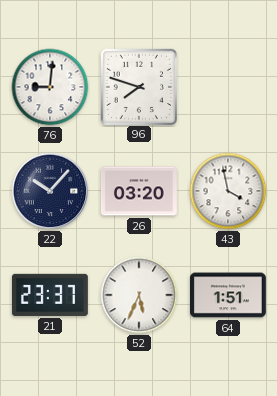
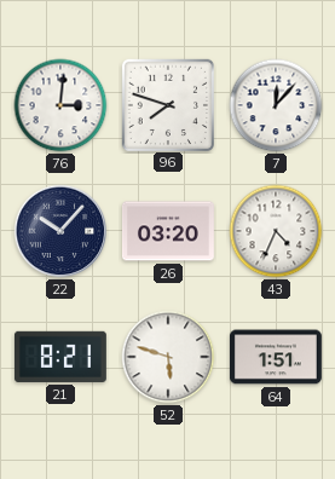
76: 9:01 -> 3:01
7: none -> 12:07
43: 3:58 -> 4:34
21: 23:37 -> 8:21
52: 5:34 -> 5:48
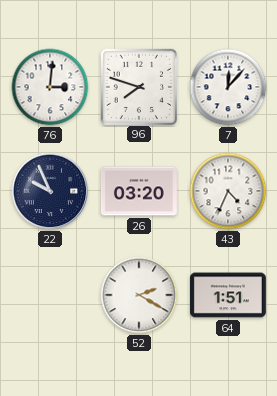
22: 10:07 -> 9:56
21: 8:21 -> none
52: 5:48 -> 2:20
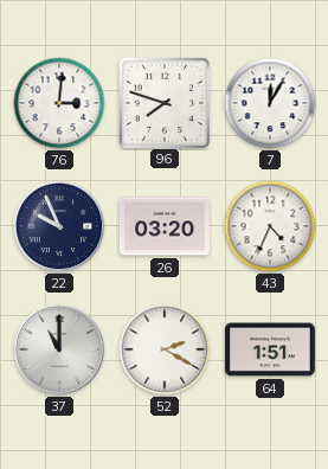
7: 12:07 -> 12:05
37: none -> 11:00
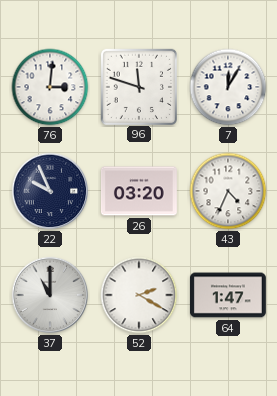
96: 7:48 -> 11:48
64: 1:51 -> 1:47
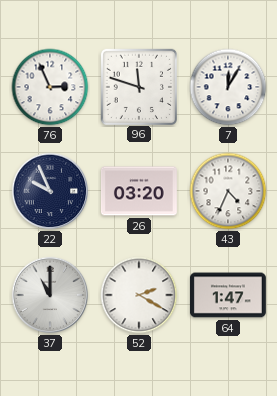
76: 3:01 -> 2:56
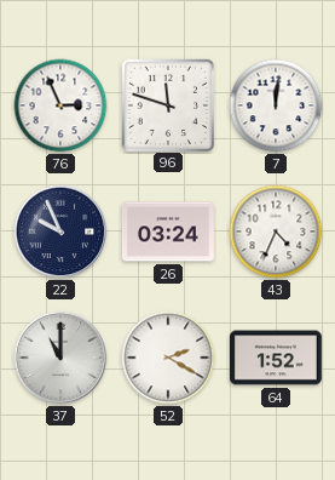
7: 12:05 -> 12:01
26: 03:20 -> 03:24
64: 1:47 -> 1:52
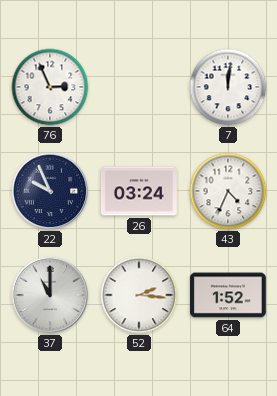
96: 11:48 -> none
52: 2:20 -> 2:16
